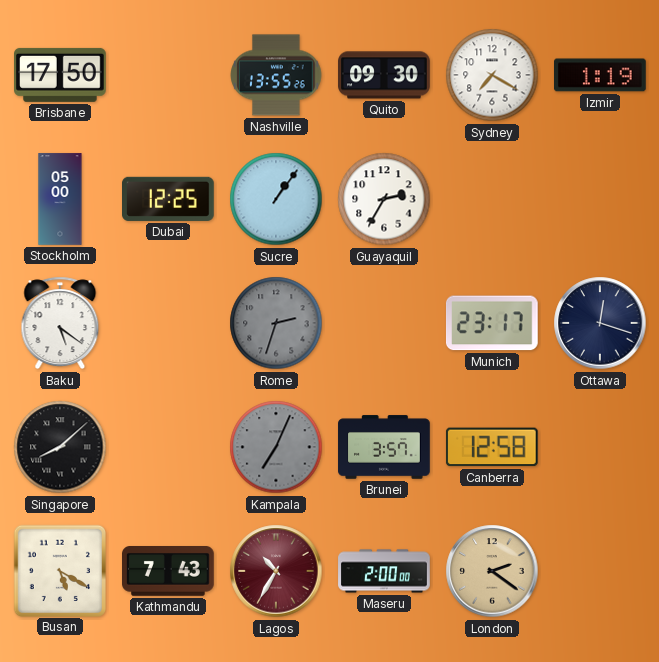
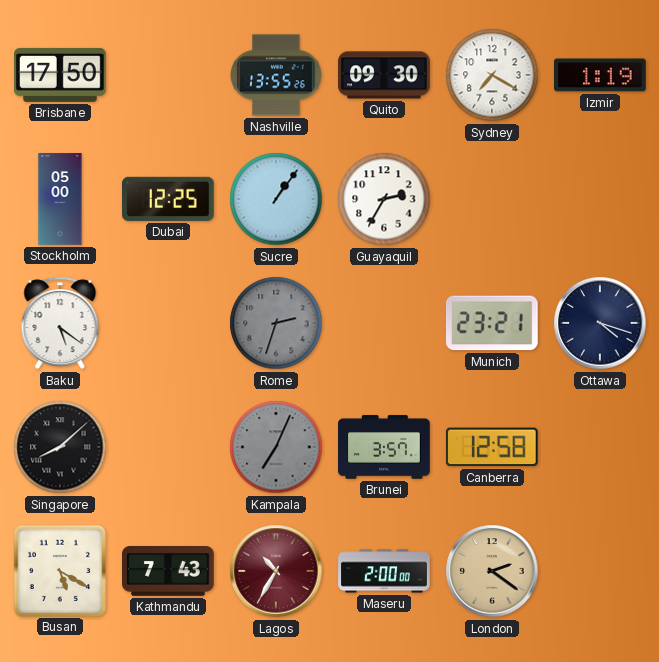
Munich: 23:17 -> 23:21
Ottawa: 12:18 -> 4:18
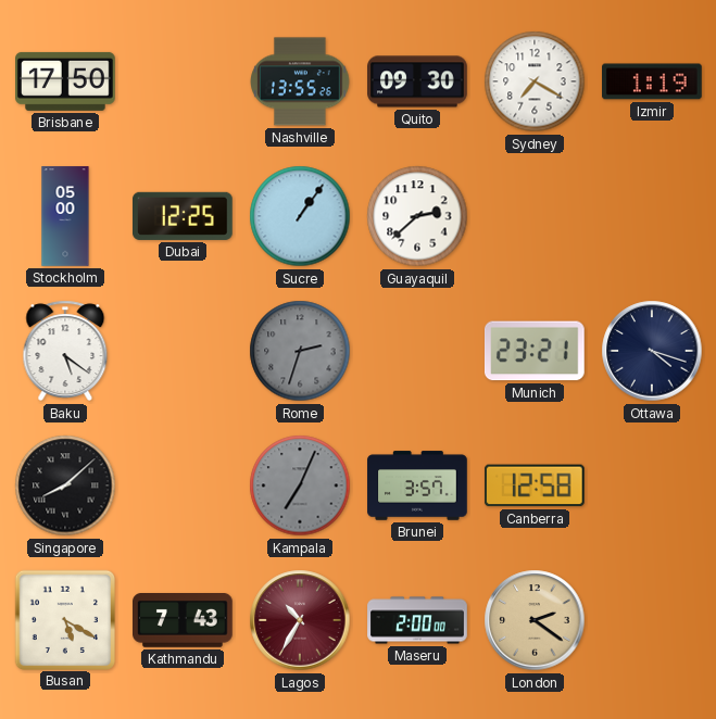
Guayaquil: 2:35 -> 2:38
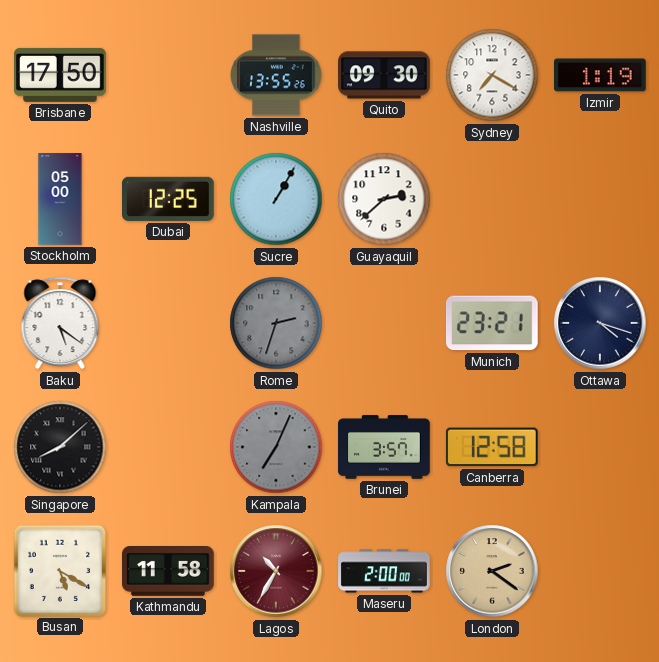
Sucre: 1:06 -> 1:05
Kathmandu: 7:43 -> 11:58
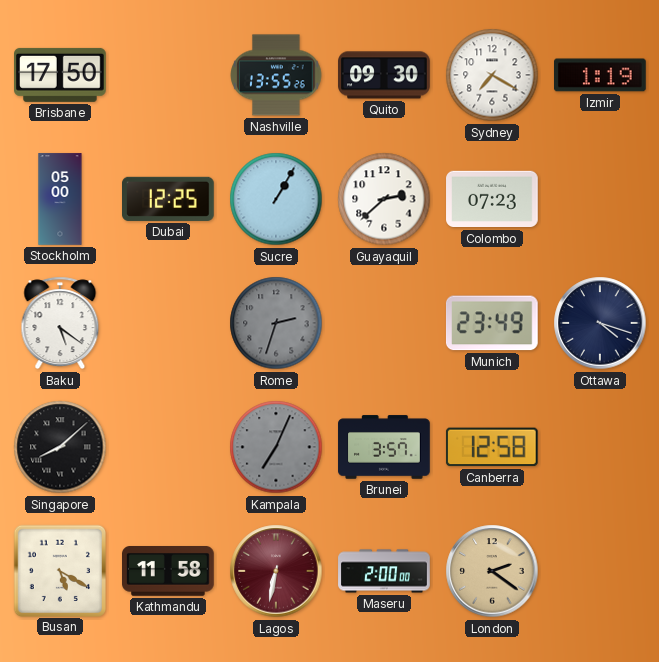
Colombo: none -> 07:23
Munich: 23:21 -> 23:49
Lagos: 10:35 -> 6:32
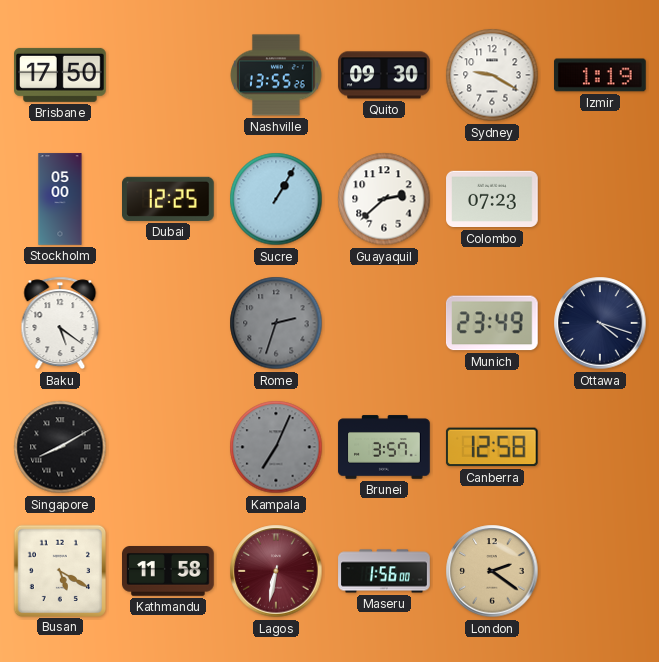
Sydney: 7:20 -> 9:20
Singapore: 8:08 -> 8:10
Maseru: 2:00 -> 1:56
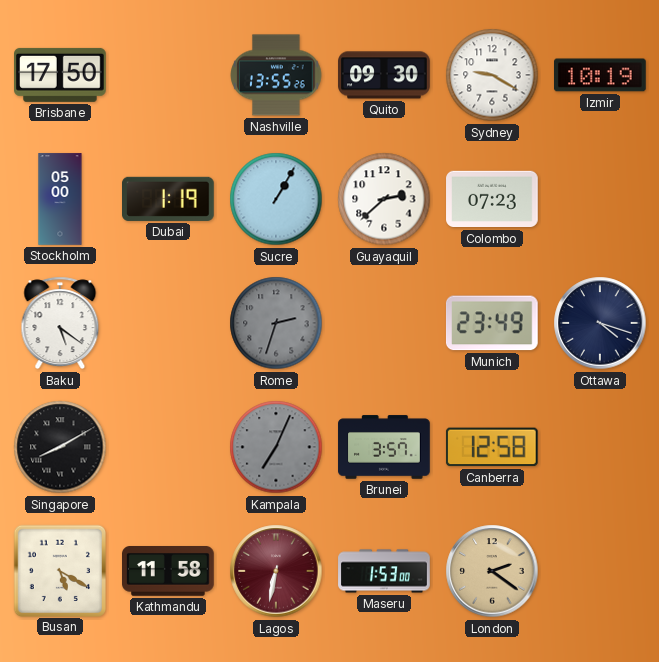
Izmir: 1:19 -> 10:19
Dubai: 12:25 -> 1:19
Maseru: 1:56 -> 1:53
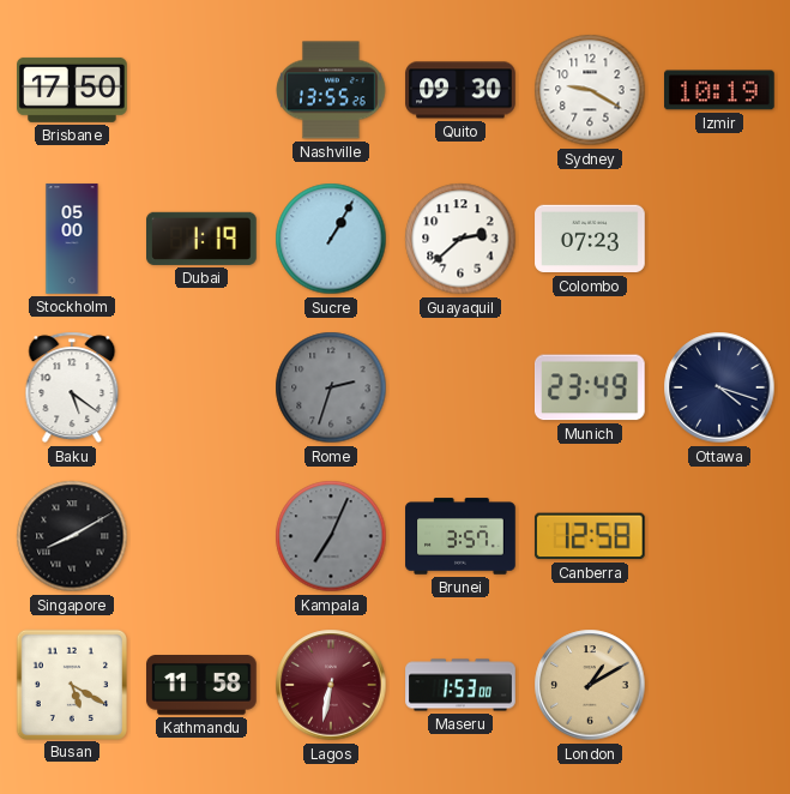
London: 2:21 -> 1:10
